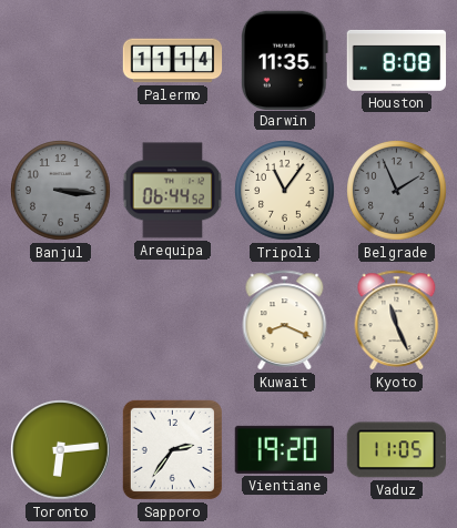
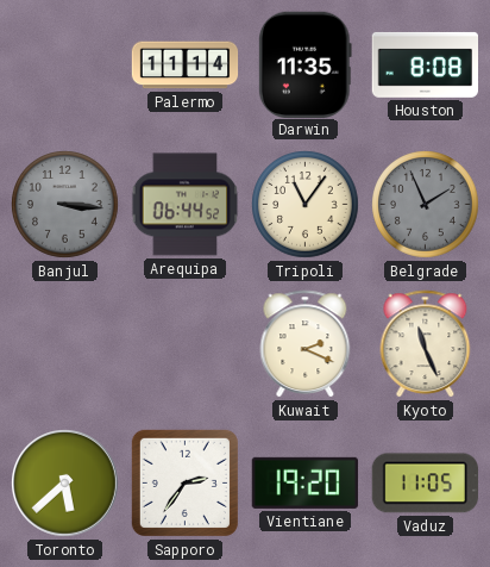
Kuwait: 8:19 -> 2:19
Toronto: 6:14 -> 5:38
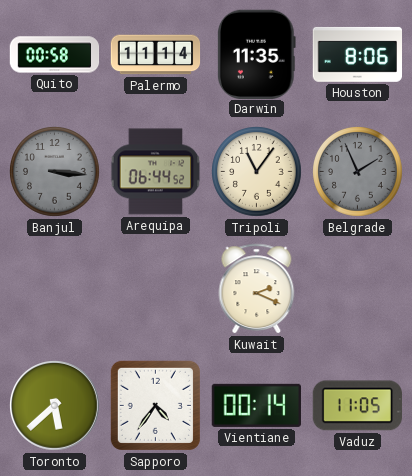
Quito: none -> 00:58
Houston: 8:08 -> 8:06
Kyoto: 11:26 -> none
Sapporo: 2:36 -> 4:36
Vientiane: 19:20 -> 00:14
